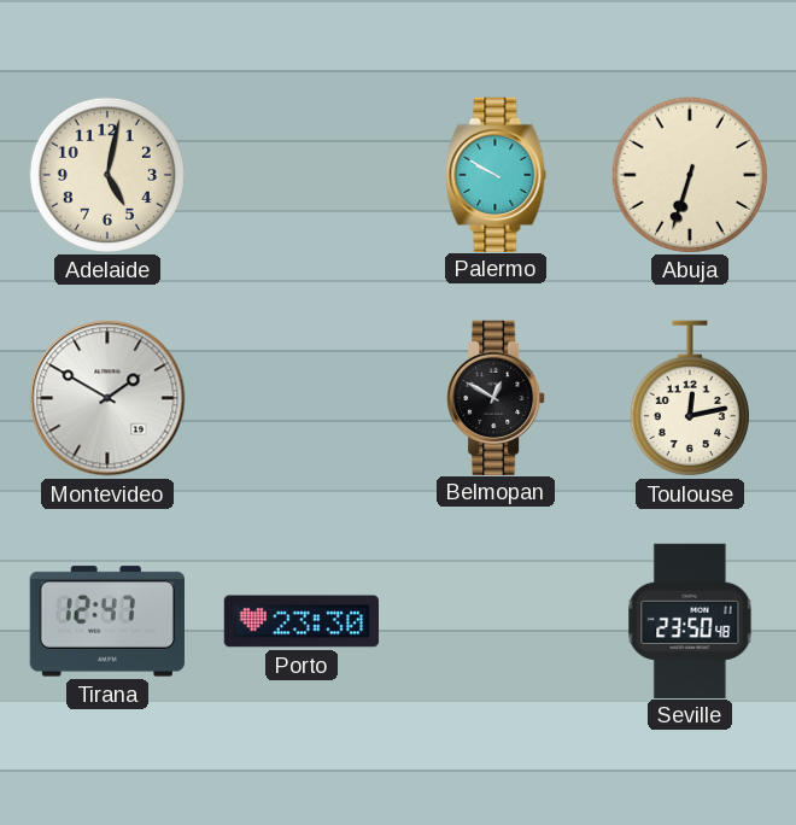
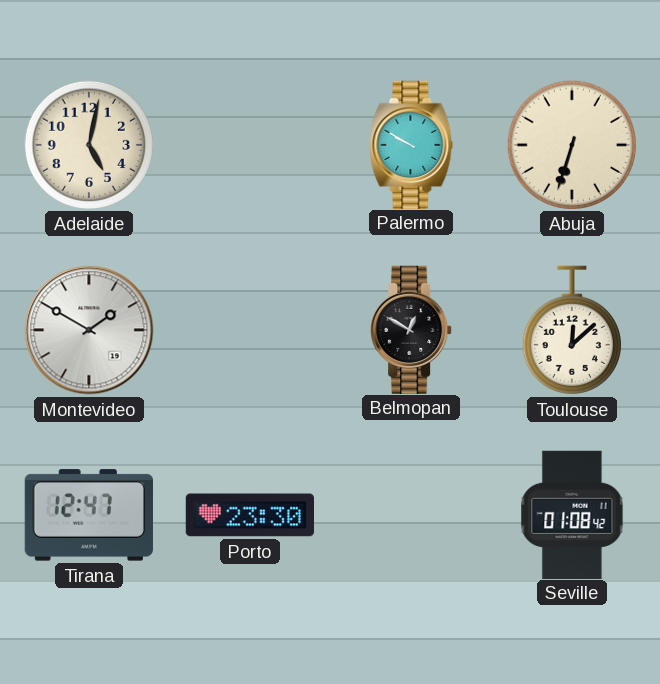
Toulouse: 12:13 -> 12:08
Seville: 23:50 -> 01:08
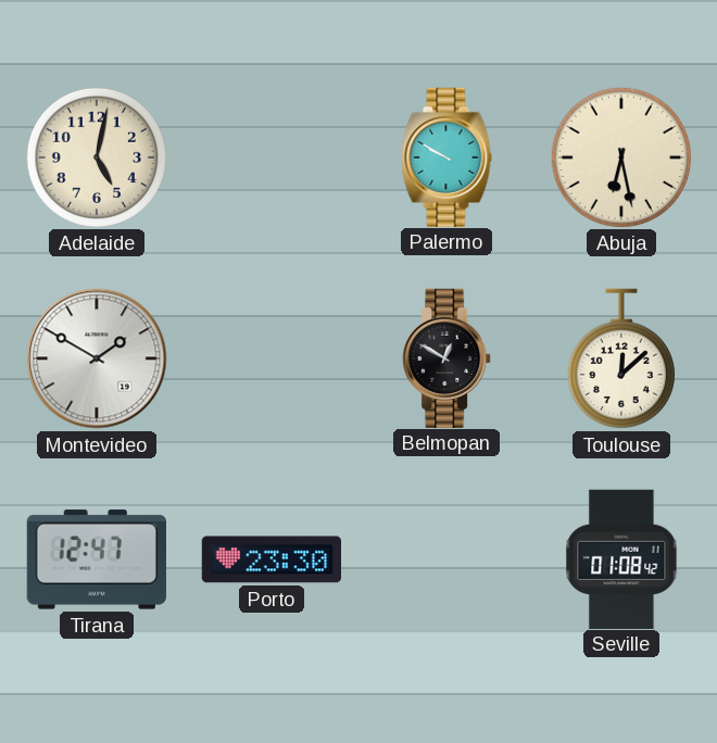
Abuja: 6:33 -> 6:28
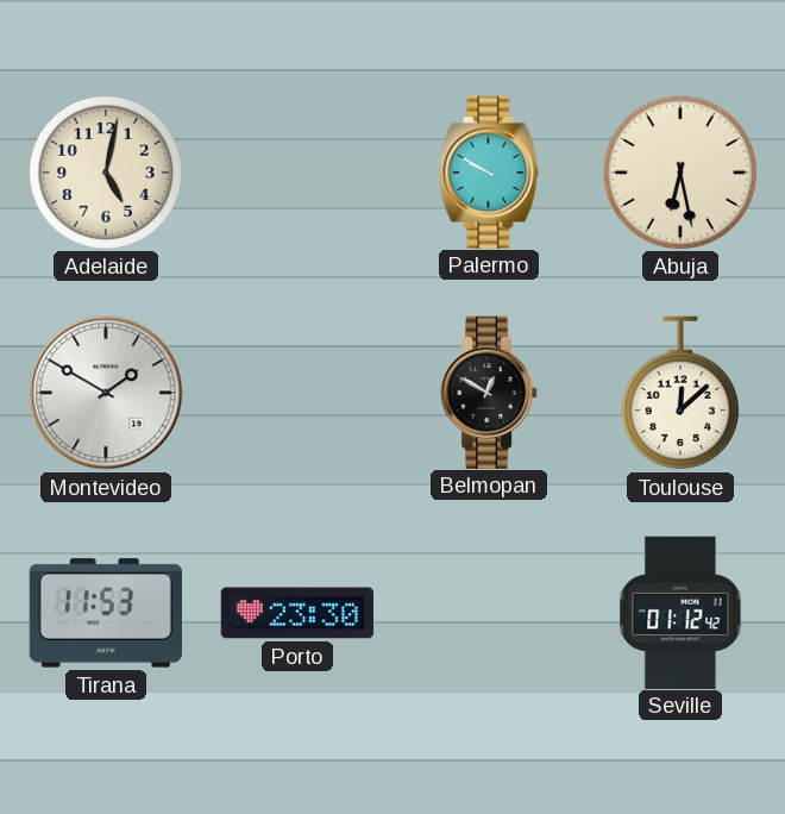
Tirana: 12:47 -> 11:53
Seville: 01:08 -> 01:12
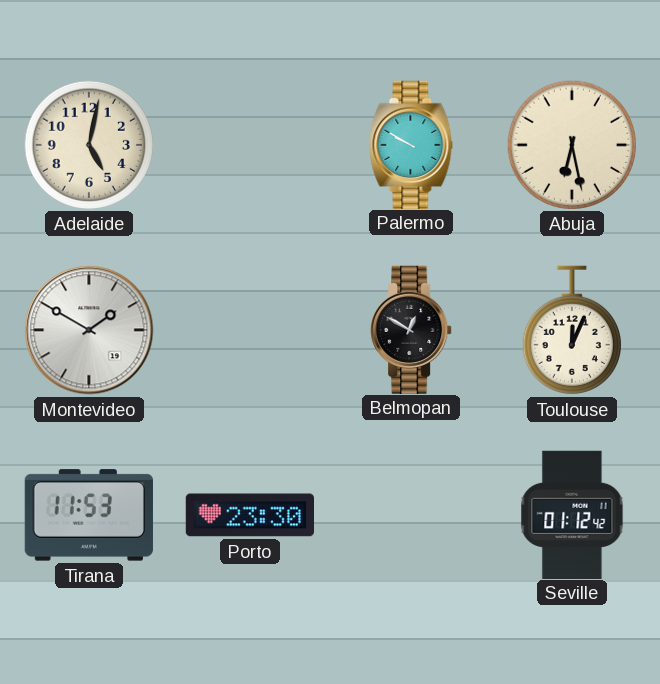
Toulouse: 12:08 -> 12:04
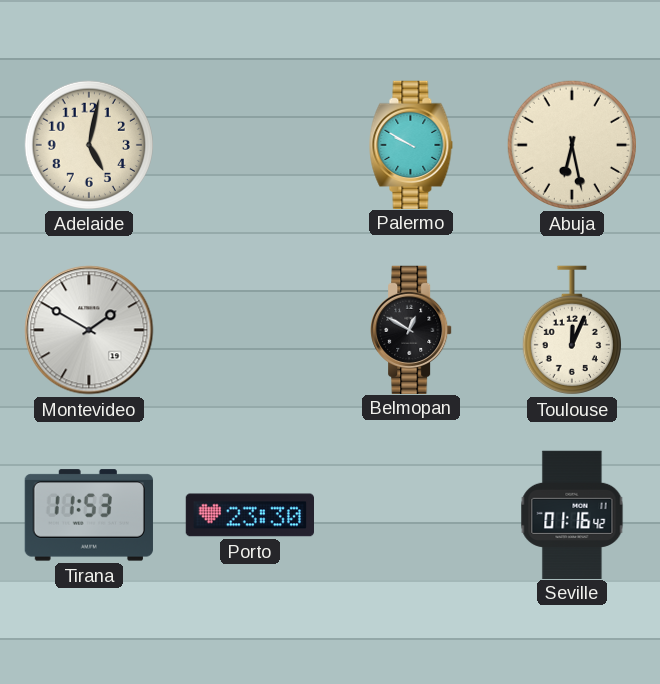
Seville: 01:12 -> 01:16
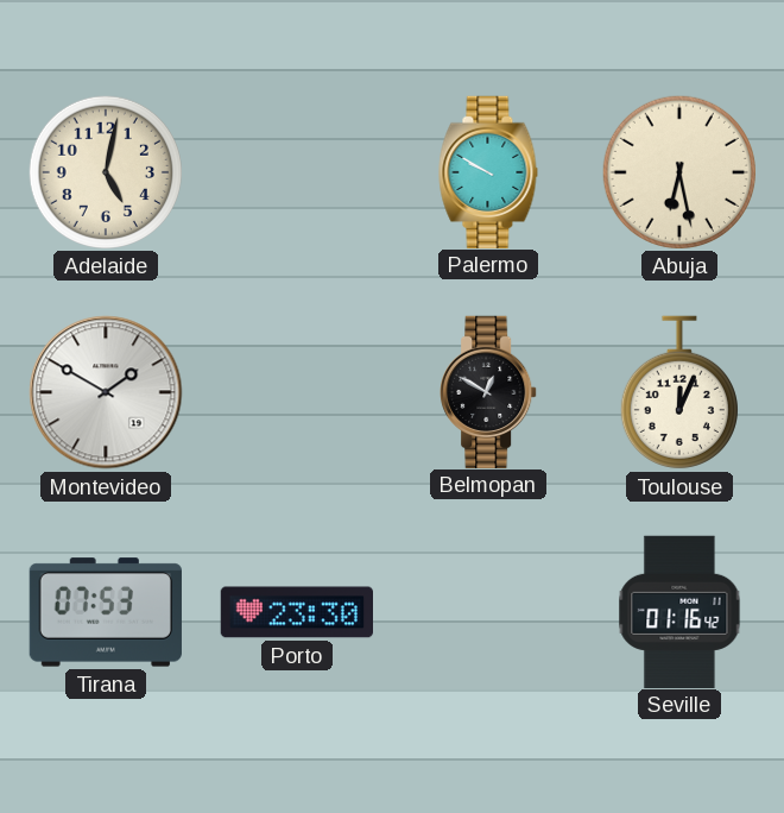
Tirana: 11:53 -> 07:53
